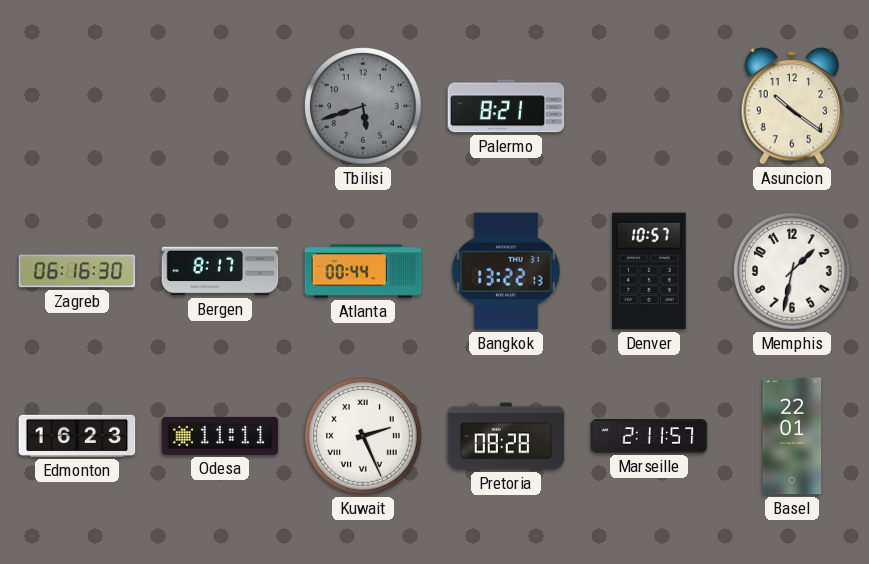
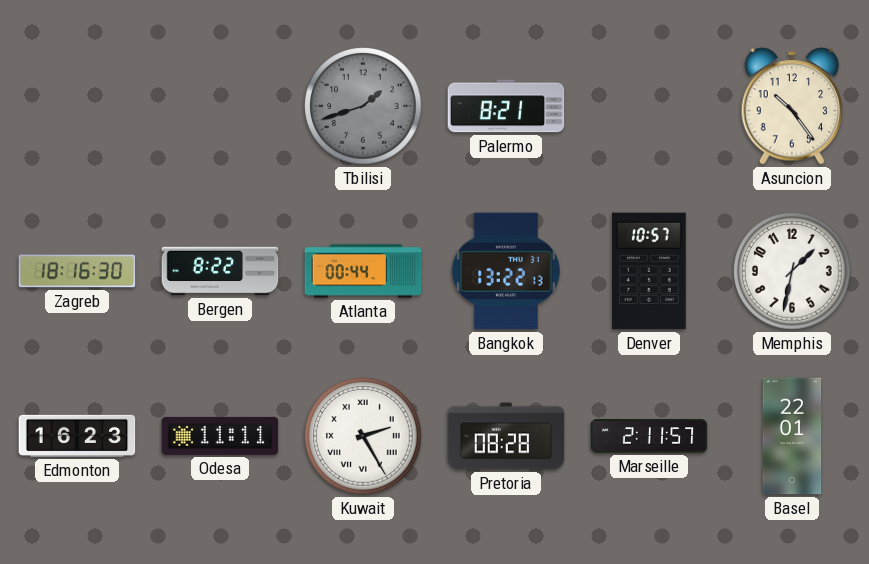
Tbilisi: 5:42 -> 1:42
Asuncion: 10:21 -> 10:24
Zagreb: 06:16 -> 18:16
Bergen: 8:17 -> 8:22
Kuwait: 2:26 -> 2:25
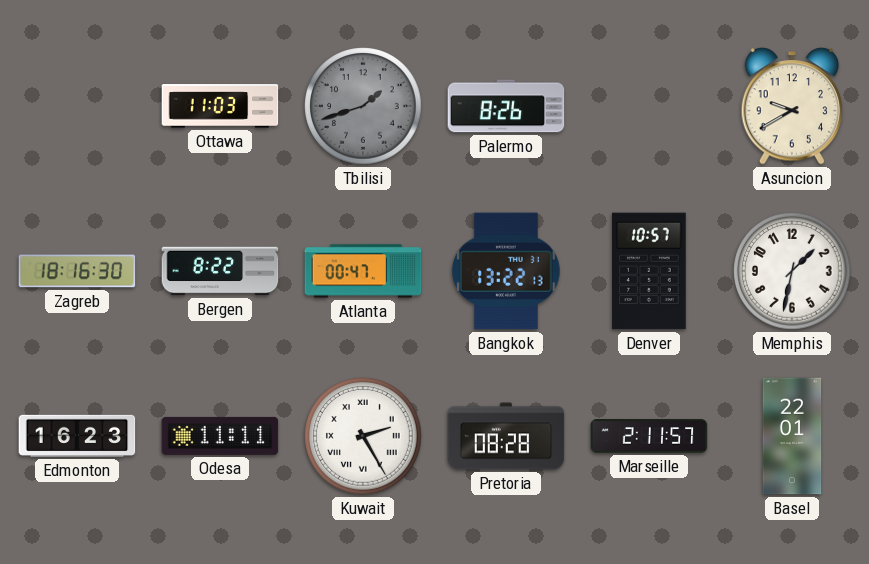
Ottawa: none -> 11:03
Palermo: 8:21 -> 8:26
Asuncion: 10:24 -> 9:40
Atlanta: 00:44 -> 00:47
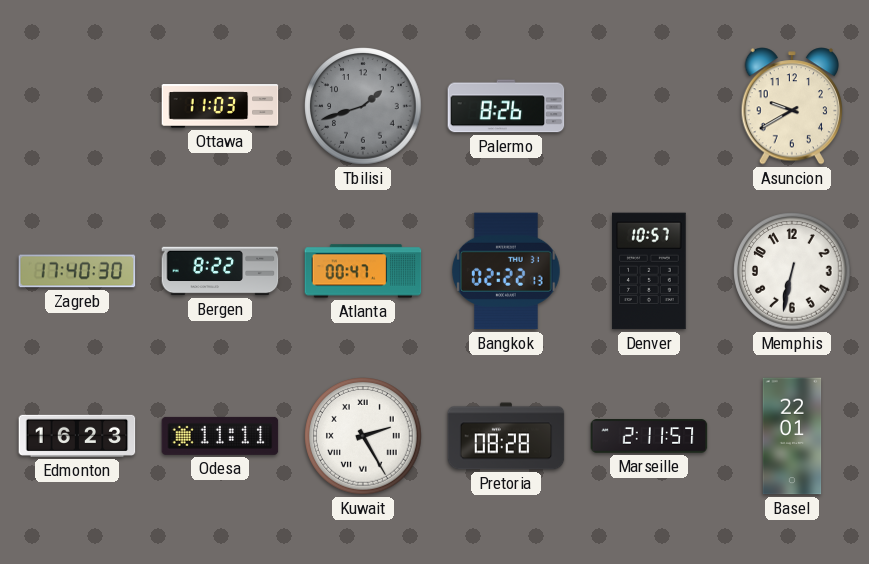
Zagreb: 18:16 -> 17:40
Bangkok: 13:22 -> 02:22
Memphis: 1:32 -> 6:32
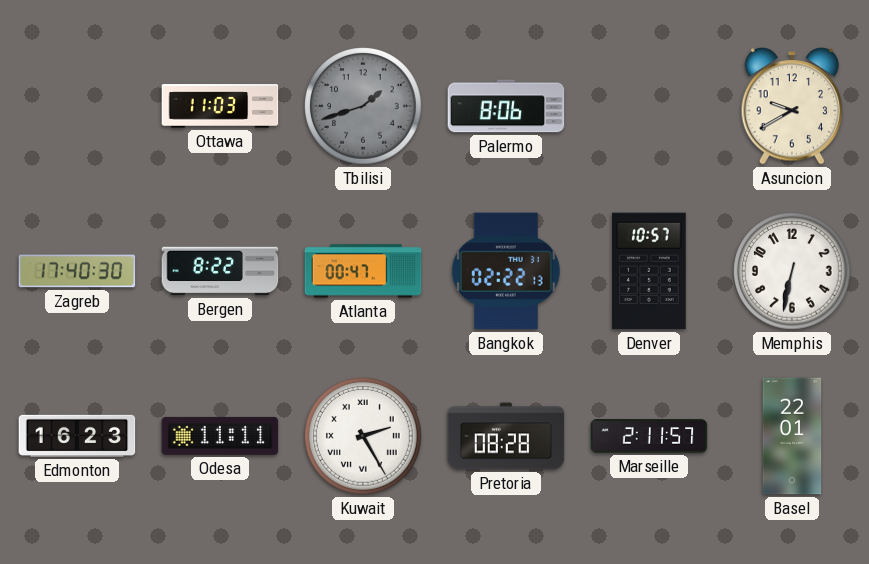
Palermo: 8:26 -> 8:06
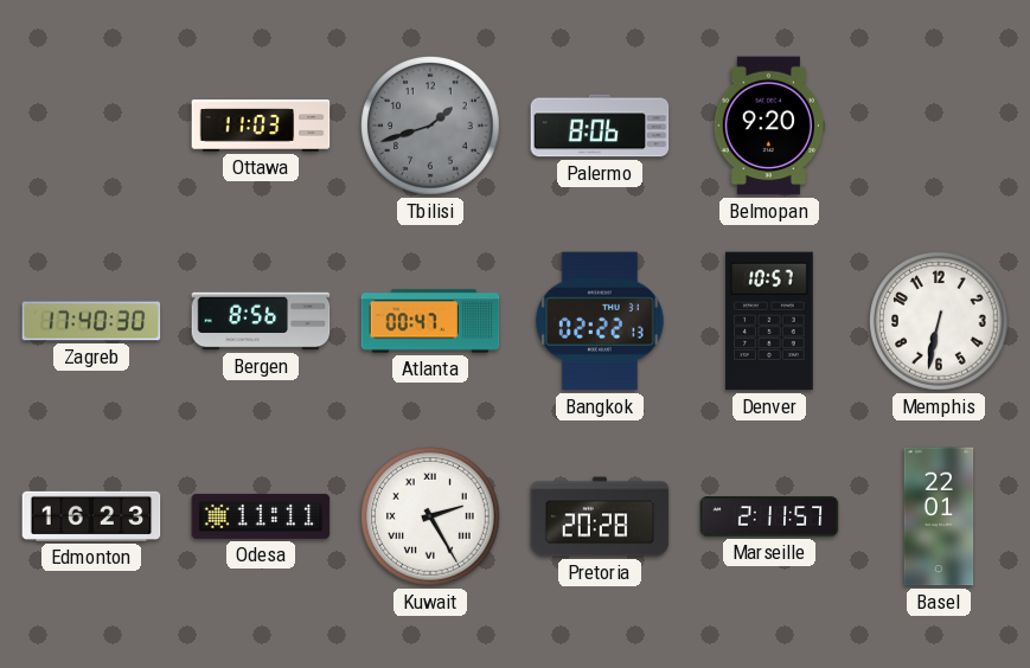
Belmopan: none -> 9:20
Asuncion: 9:40 -> none
Bergen: 8:22 -> 8:56
Pretoria: 08:28 -> 20:28
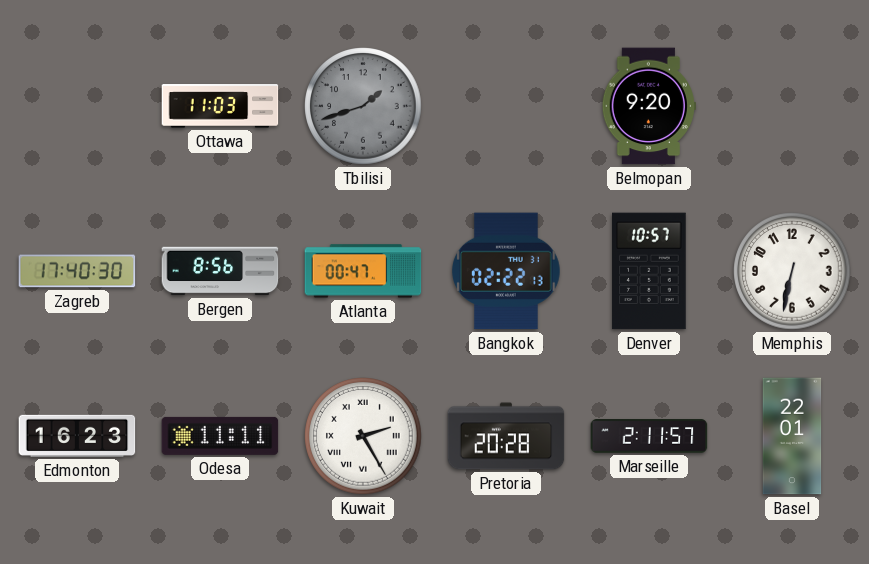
Palermo: 8:06 -> none
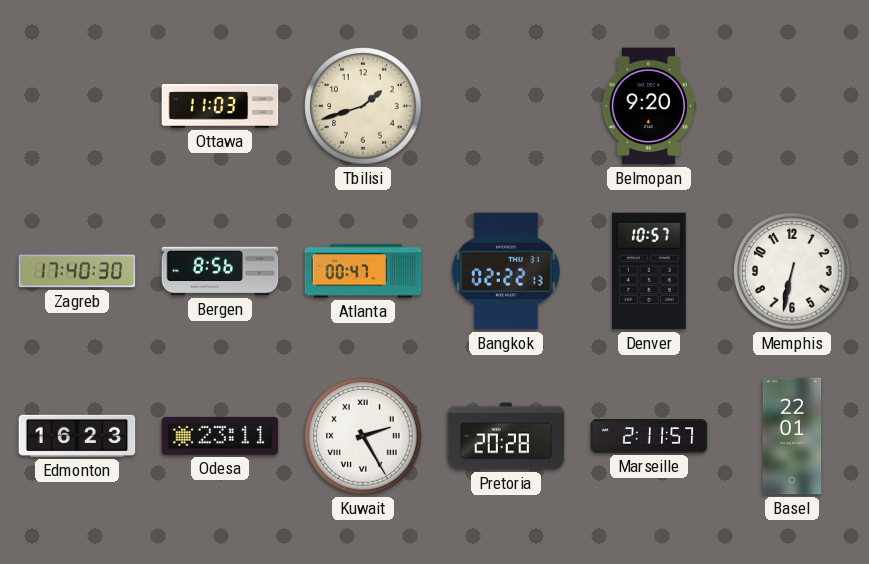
Tbilisi dial: grey -> cream
Odesa: 11:11 -> 23:11
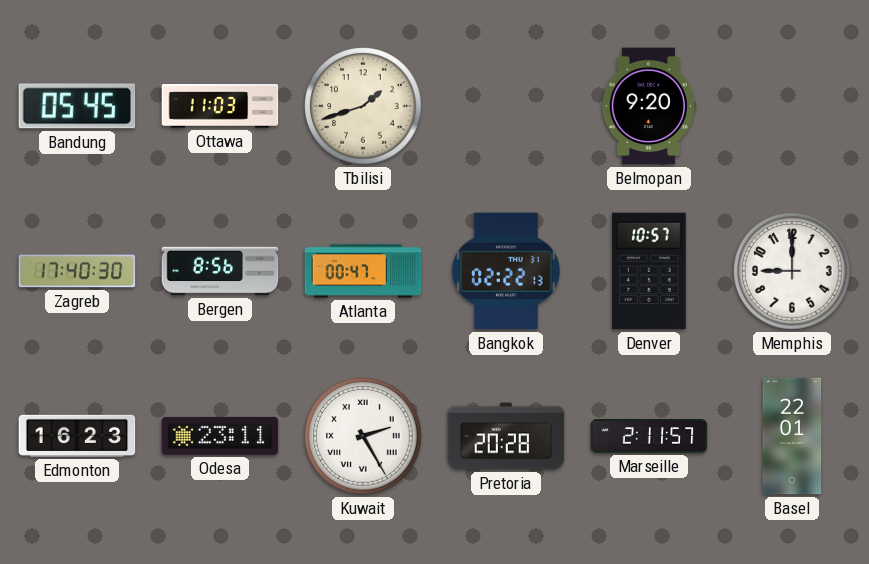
Bandung: none -> 05:45
Memphis: 6:32 -> 9:00
